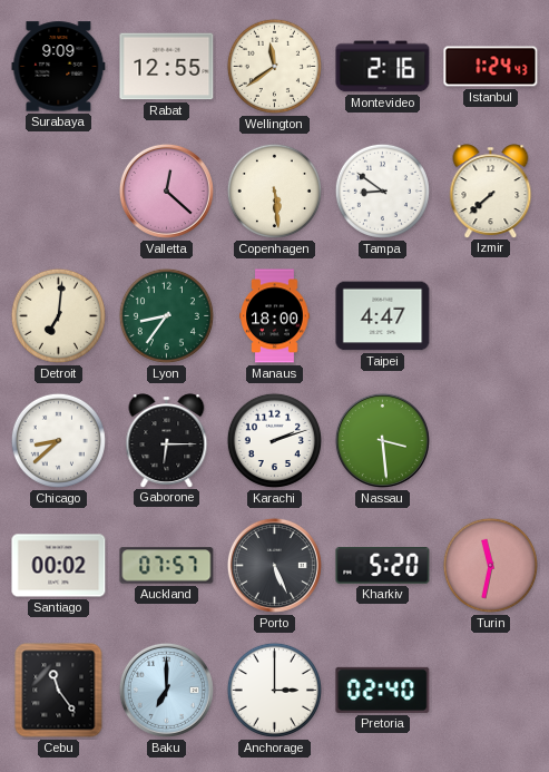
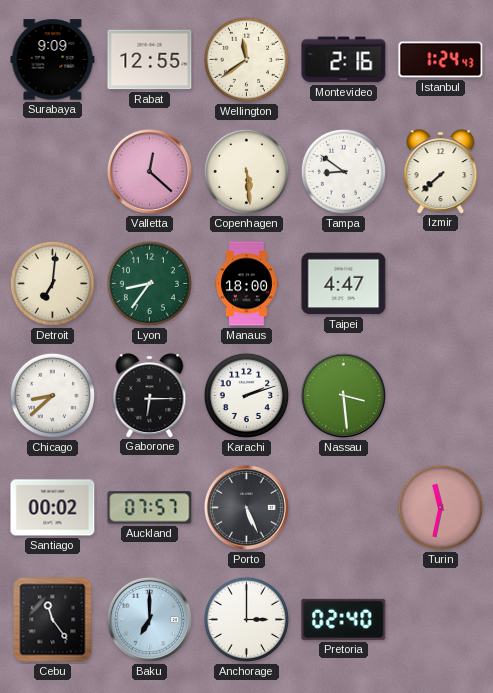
Kharkiv: 5:20 -> none
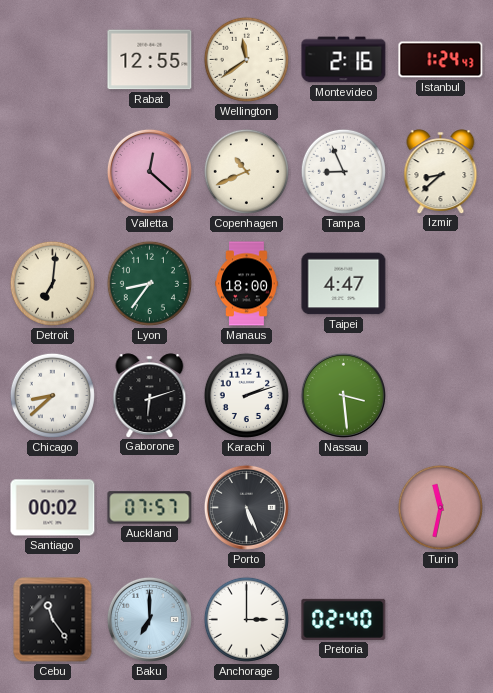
Surabaya: 9:09 -> none
Copenhagen: 5:29 -> 10:41
Tampa: 8:51 -> 8:56
Izmir: 7:38 -> 8:38
Gaborone: 6:15 -> 6:12
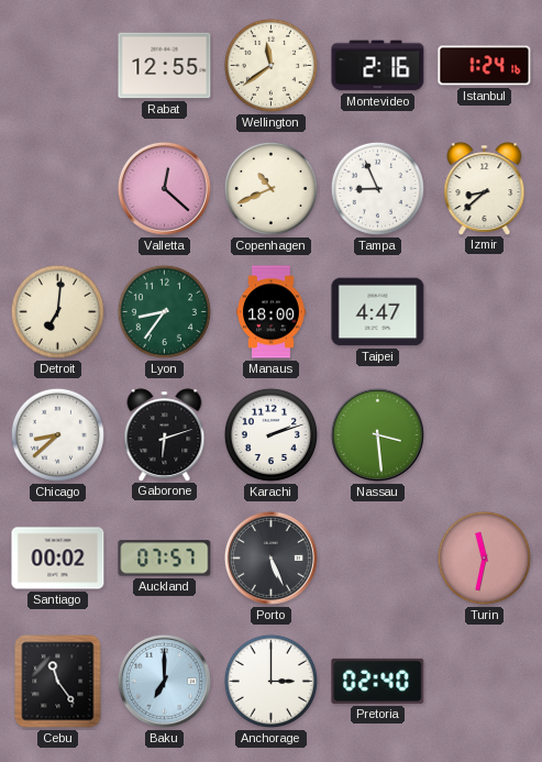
Istanbul: 1:24:43 -> 1:24:16
